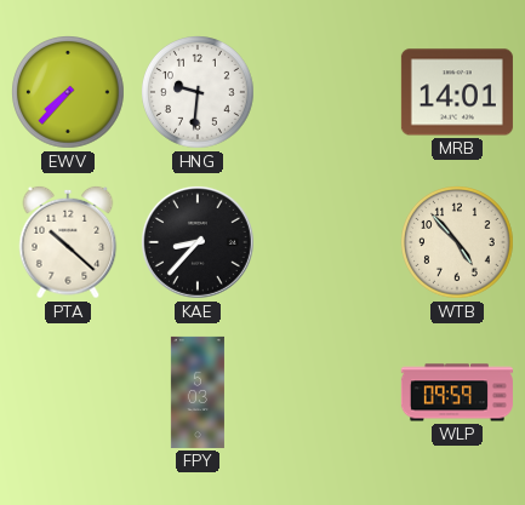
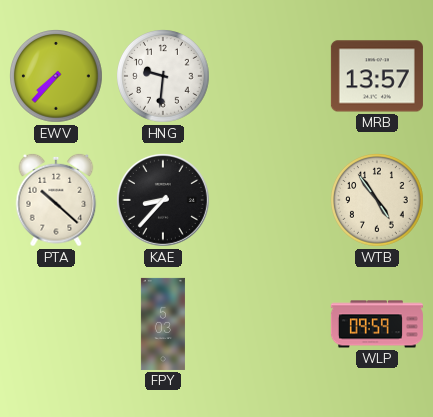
MRB: 14:01 -> 13:57
WTB: 4:53 -> 4:54
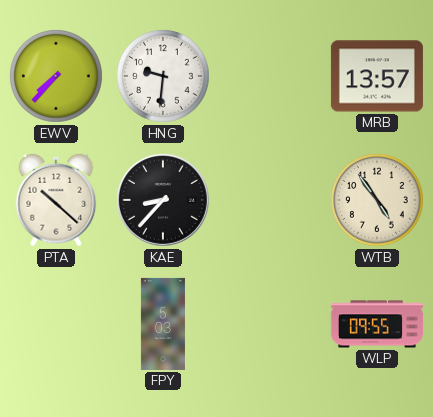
WLP: 09:59 -> 09:55
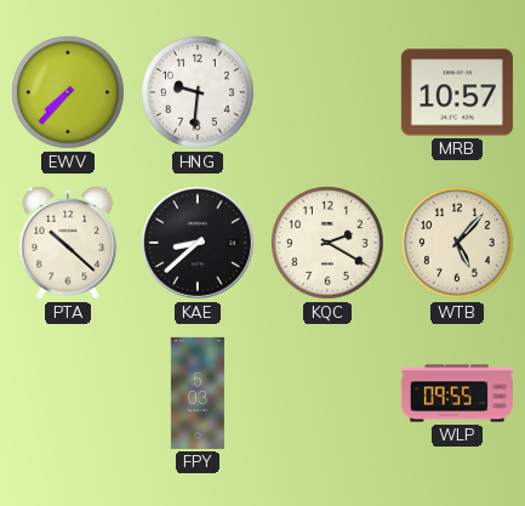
MRB: 13:57 -> 10:57
KAE: 8:37 -> 8:38
KQC: none -> 2:20
WTB: 4:54 -> 5:07
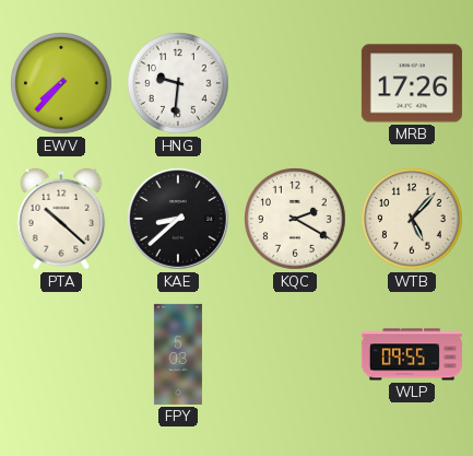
MRB: 10:57 -> 17:26
